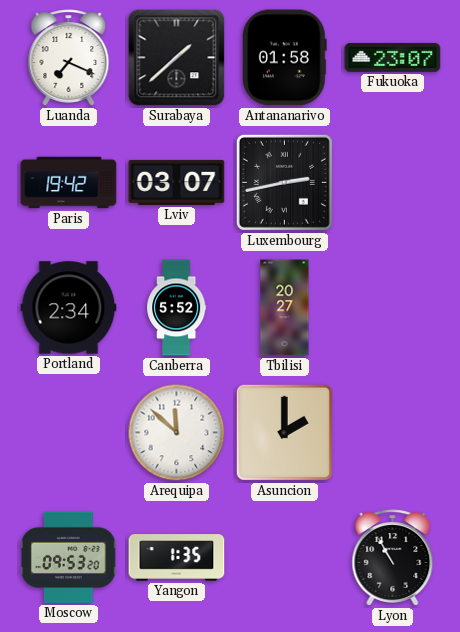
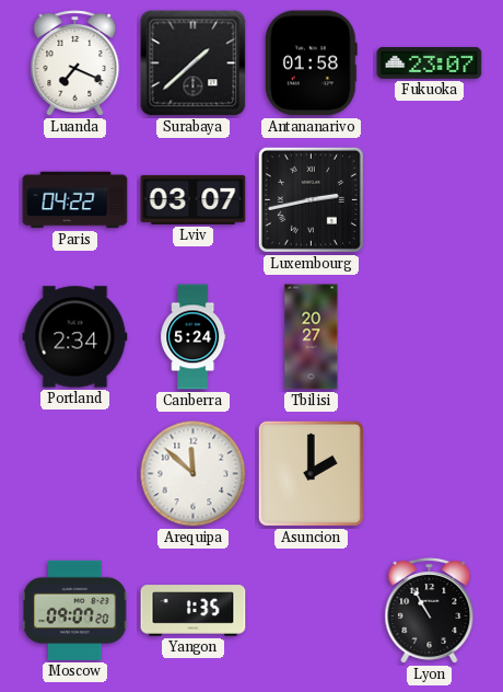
Paris: 19:42 -> 04:22
Canberra: 5:52 -> 5:24
Moscow: 09:53 -> 09:07
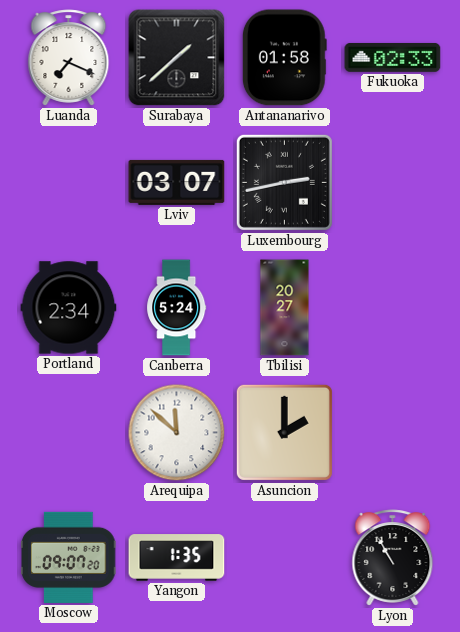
Fukuoka: 23:07 -> 02:33
Paris: 04:22 -> none
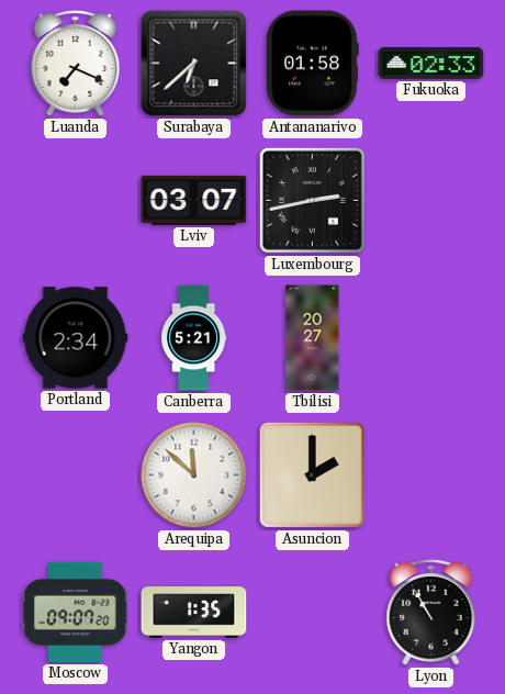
Surabaya: 1:38 -> 6:38
Canberra: 5:24 -> 5:21
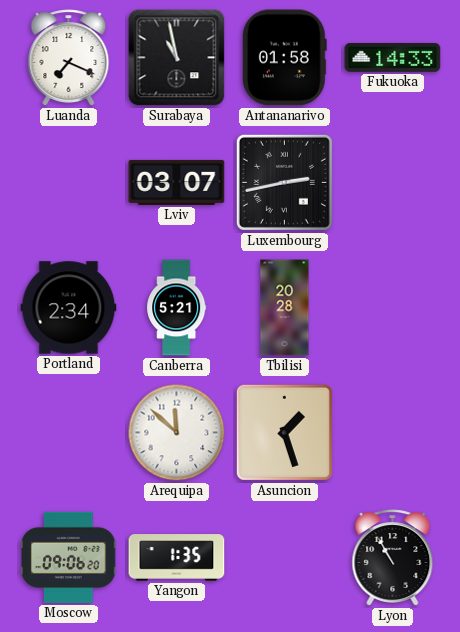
Surabaya: 6:38 -> 10:58
Fukuoka: 02:33 -> 14:33
Tbilisi: 20:27 -> 20:28
Asuncion: 2:00 -> 1:27
Moscow: 09:07 -> 09:06
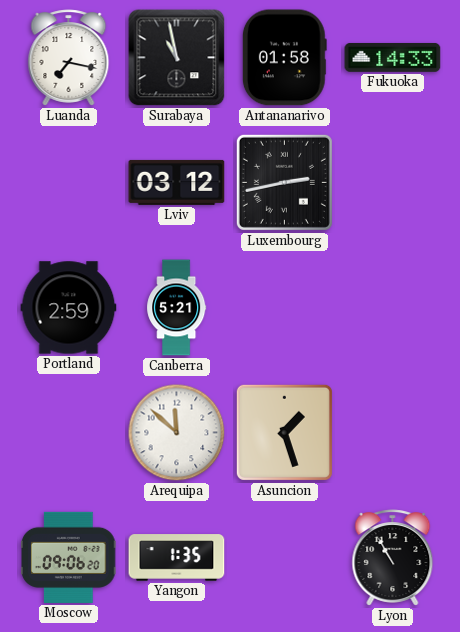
Luanda: 7:19 -> 7:17
Lviv: 03:07 -> 03:12
Portland: 2:34 -> 2:59
Tbilisi: 20:28 -> none
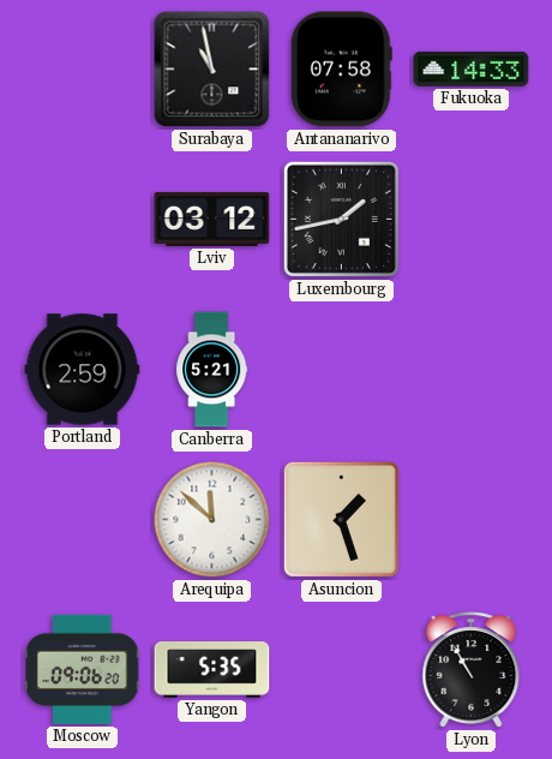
Luanda: 7:17 -> none
Antananarivo: 01:58 -> 07:58
Luxembourg: 2:43 -> 1:43
Yangon: 1:35 -> 5:35
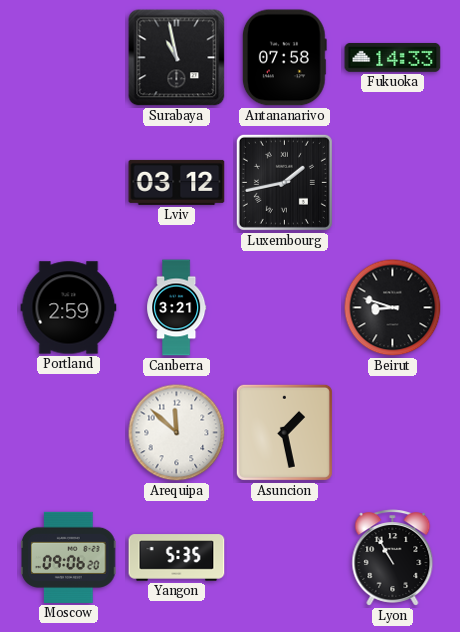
Canberra: 5:21 -> 3:21
Beirut: none -> 8:48
Asuncion: 1:27 -> 1:28
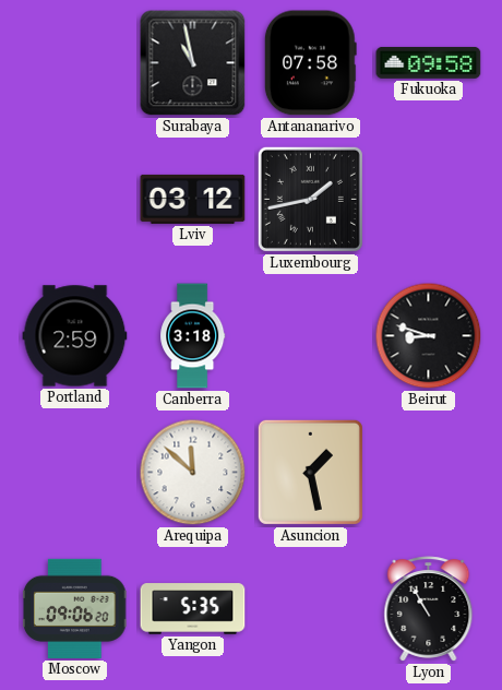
Fukuoka: 14:33 -> 09:58
Canberra: 3:21 -> 3:18
